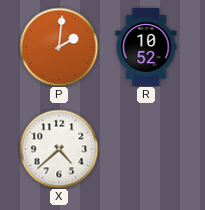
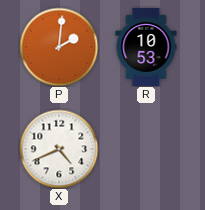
R: 10:52 -> 10:53
X: 4:38 -> 4:41
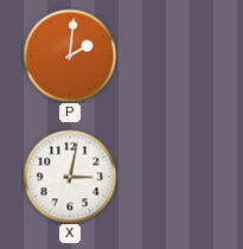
R: 10:53 -> none
X: 4:41 -> 3:02
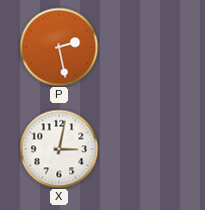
P: 2:01 -> 2:28
